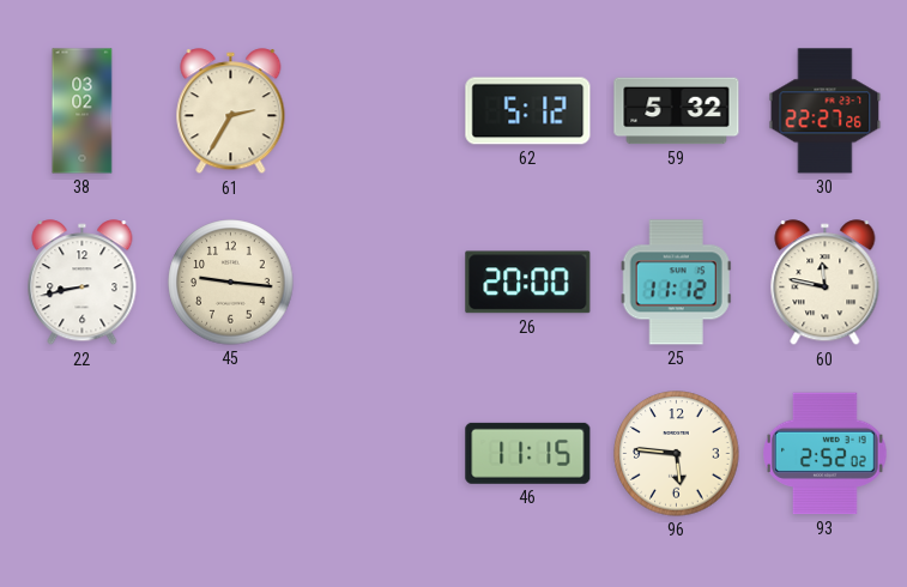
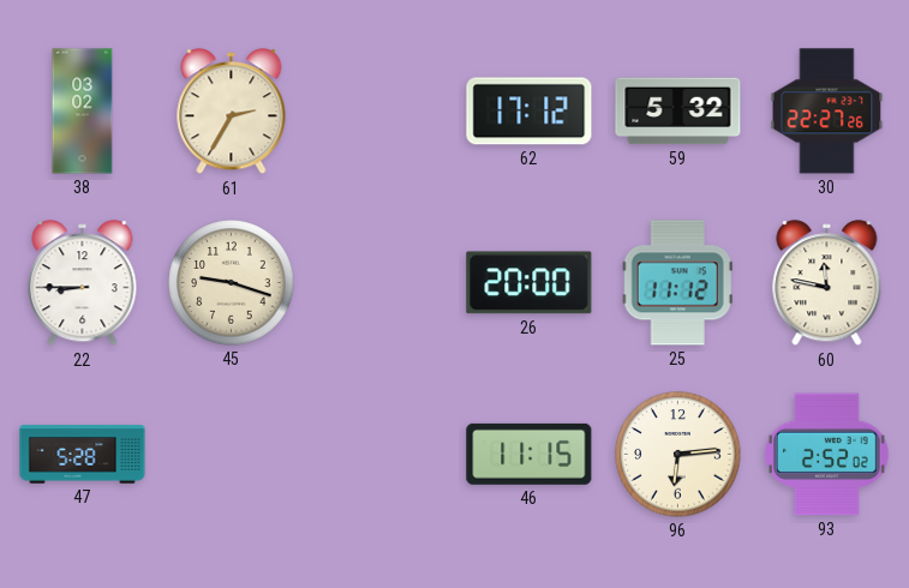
62: 5:12 -> 17:12
22: 8:43 -> 8:45
45: 9:16 -> 9:18
47: none -> 5:28
96: 5:46 -> 6:14
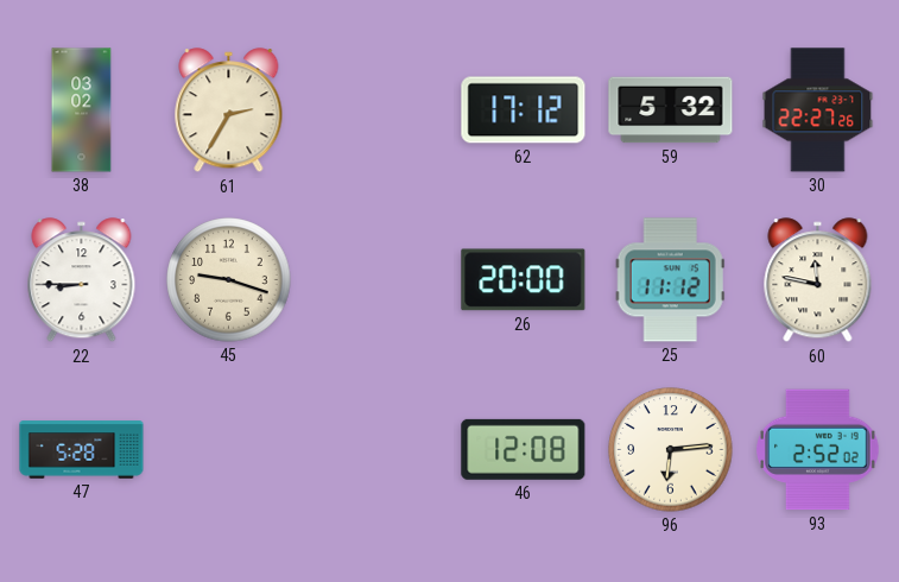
46: 11:15 -> 12:08
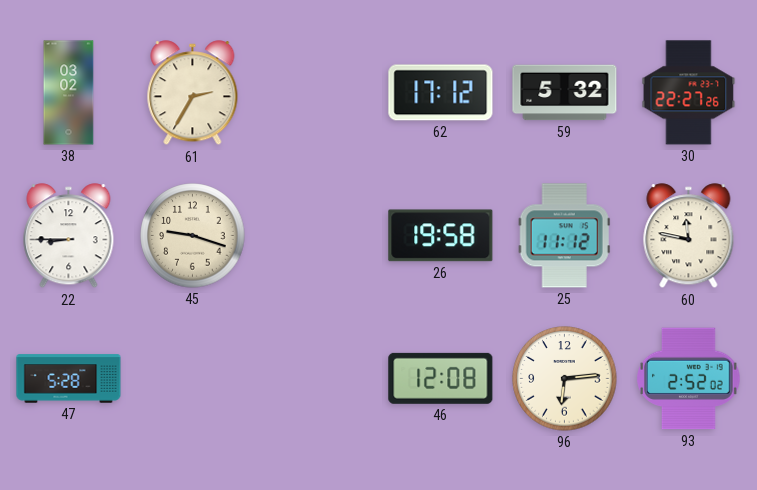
26: 20:00 -> 19:58
